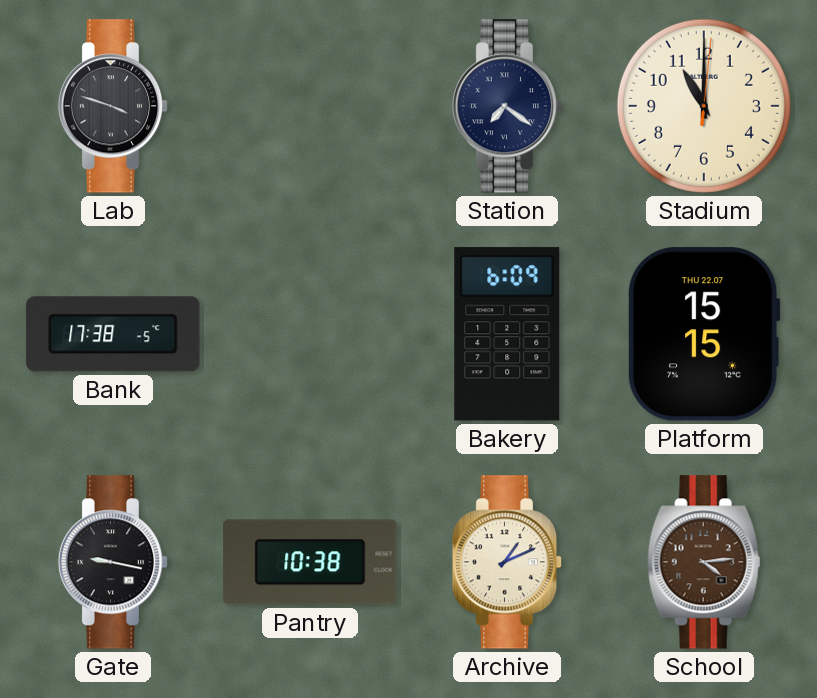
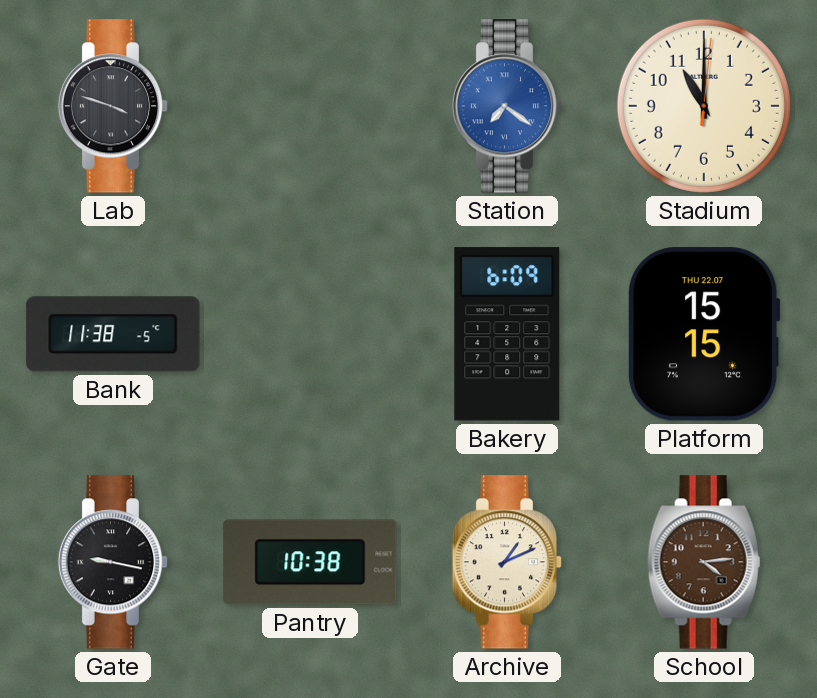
Station dial: navy -> blue
Bank: 17:38 -> 11:38
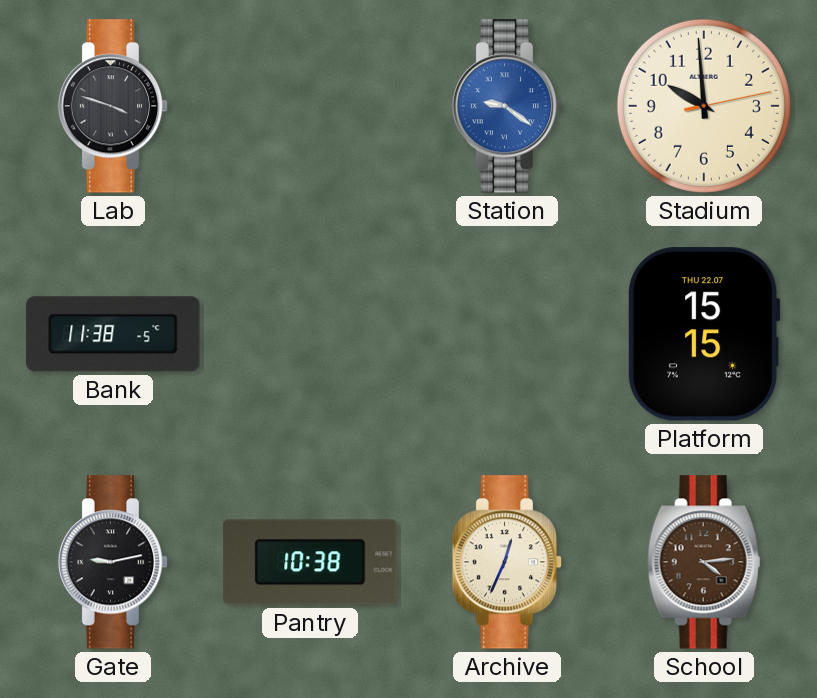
Station: 7:21 -> 9:21
Stadium: 11:00 -> 9:59
Bakery: 6:09 -> none
Gate: 9:17 -> 9:13
Archive: 1:11 -> 12:34
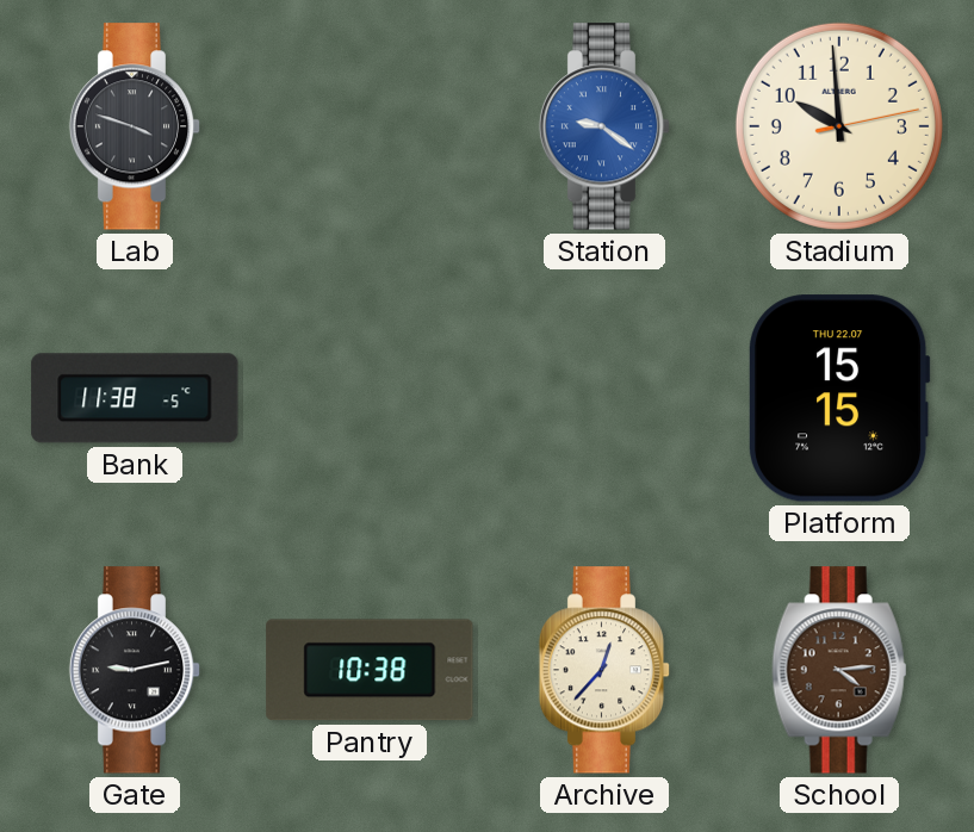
Archive: 12:34 -> 12:37
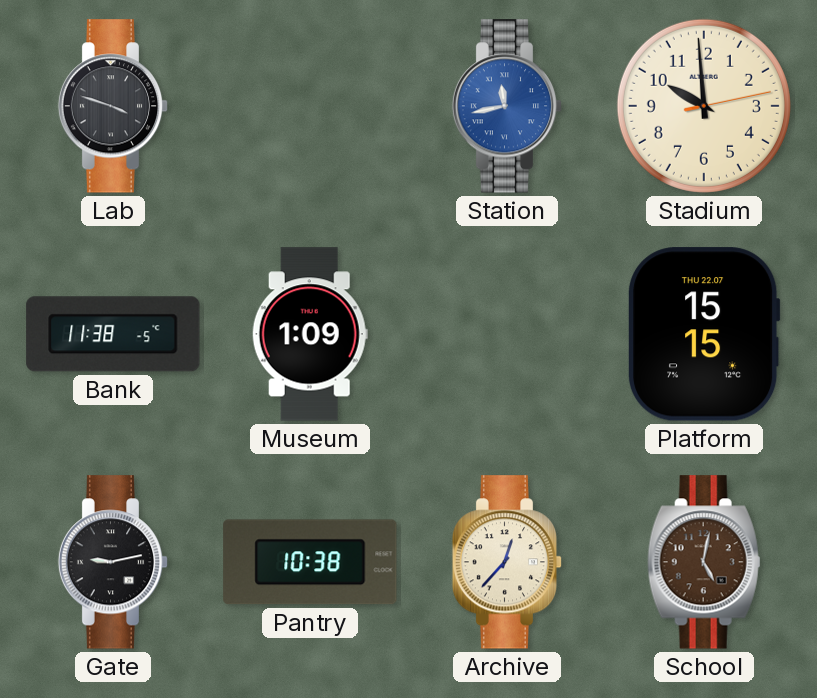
Station: 9:21 -> 11:43
Museum: none -> 1:09
School: 4:14 -> 5:02
